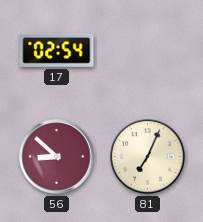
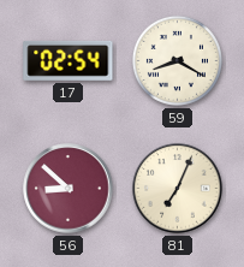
59: none -> 8:20
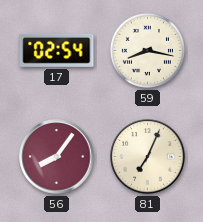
59: 8:20 -> 8:17
56: 8:52 -> 8:06
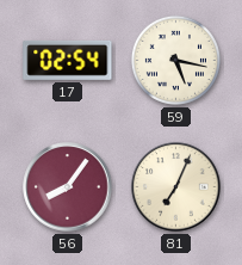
59: 8:17 -> 5:17
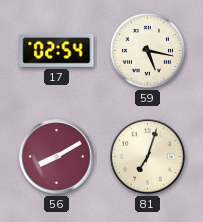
56: 8:06 -> 8:10
81: 7:04 -> 7:03
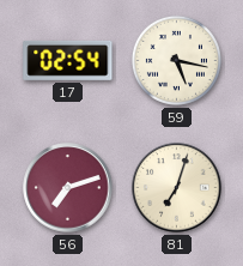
56: 8:10 -> 7:12
